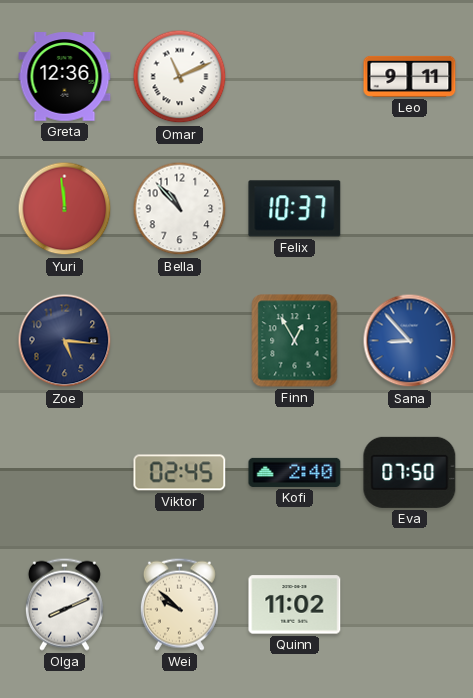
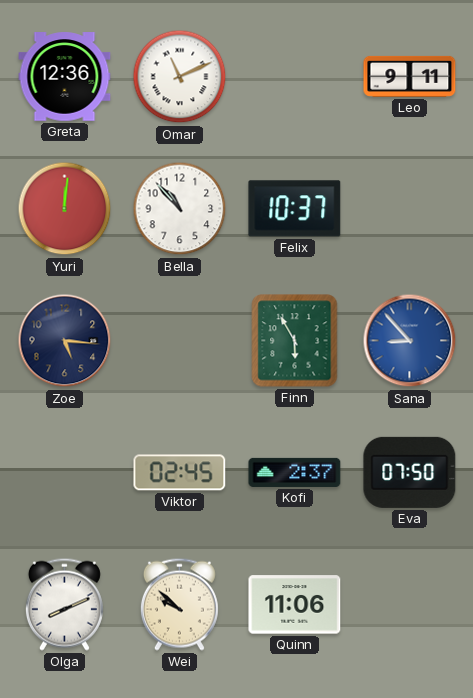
Yuri: 11:59 -> 12:01
Finn: 12:55 -> 5:55
Kofi: 2:40 -> 2:37
Quinn: 11:02 -> 11:06
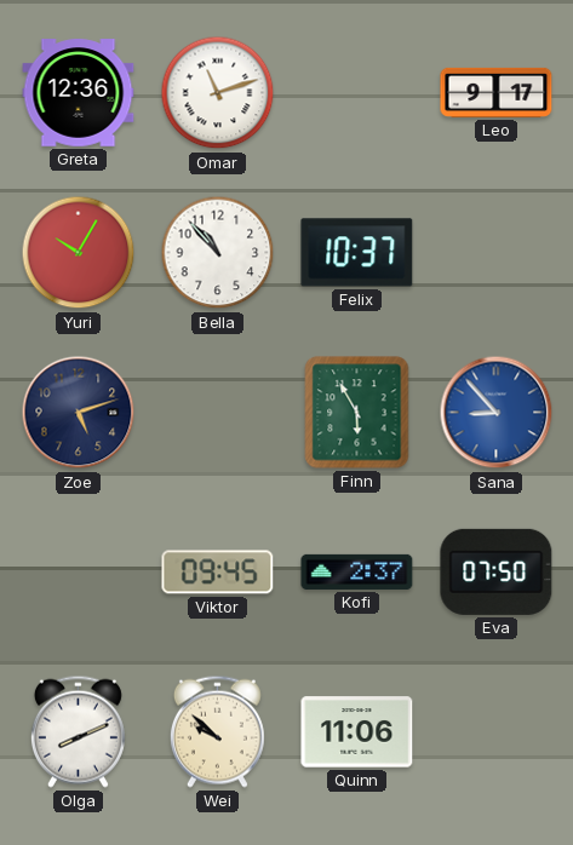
Omar: 11:11 -> 11:12
Leo: 9:11 -> 9:17
Yuri: 12:01 -> 10:05
Zoe: 5:16 -> 5:12
Viktor: 02:45 -> 09:45
